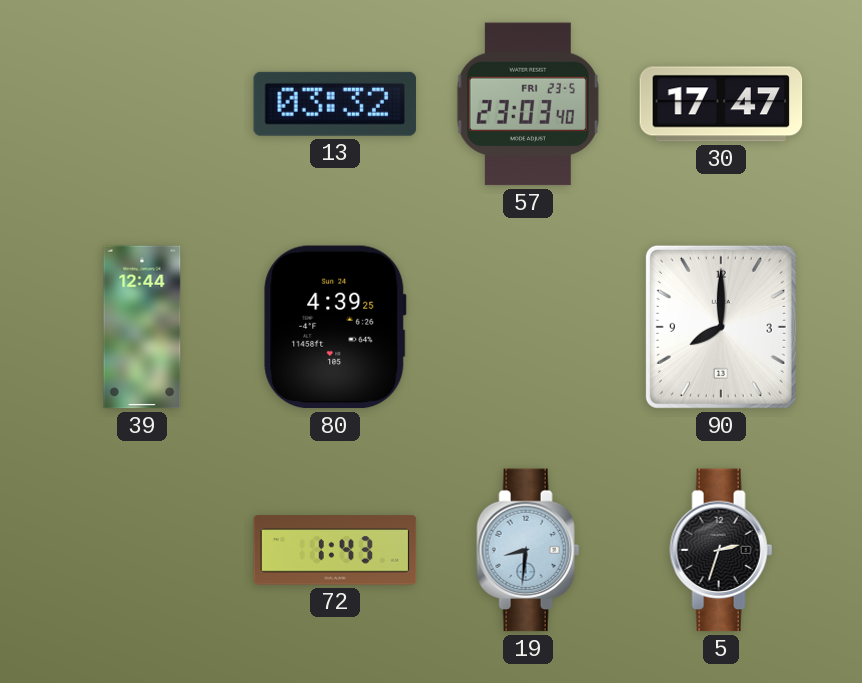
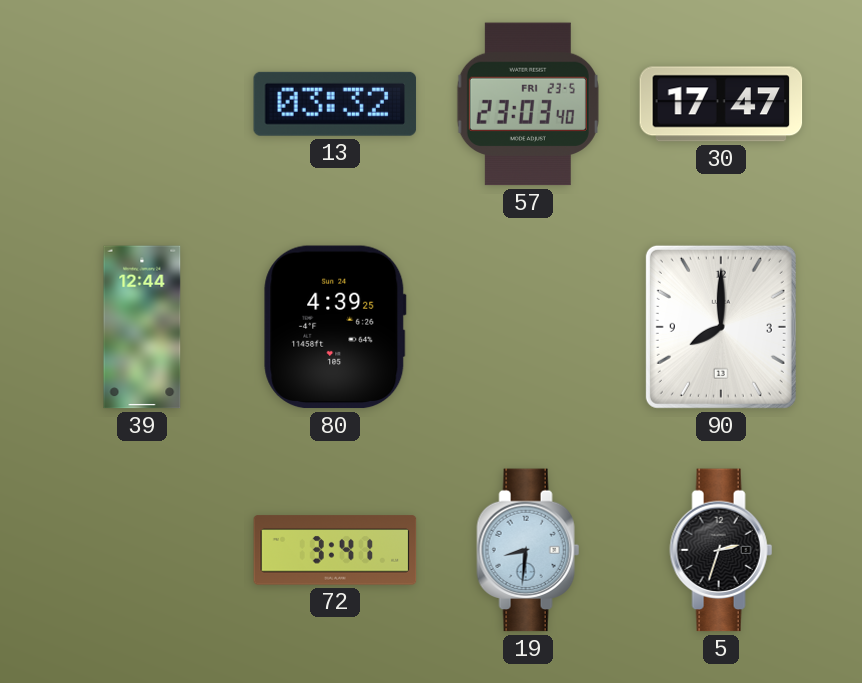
72: 1:43 -> 3:41
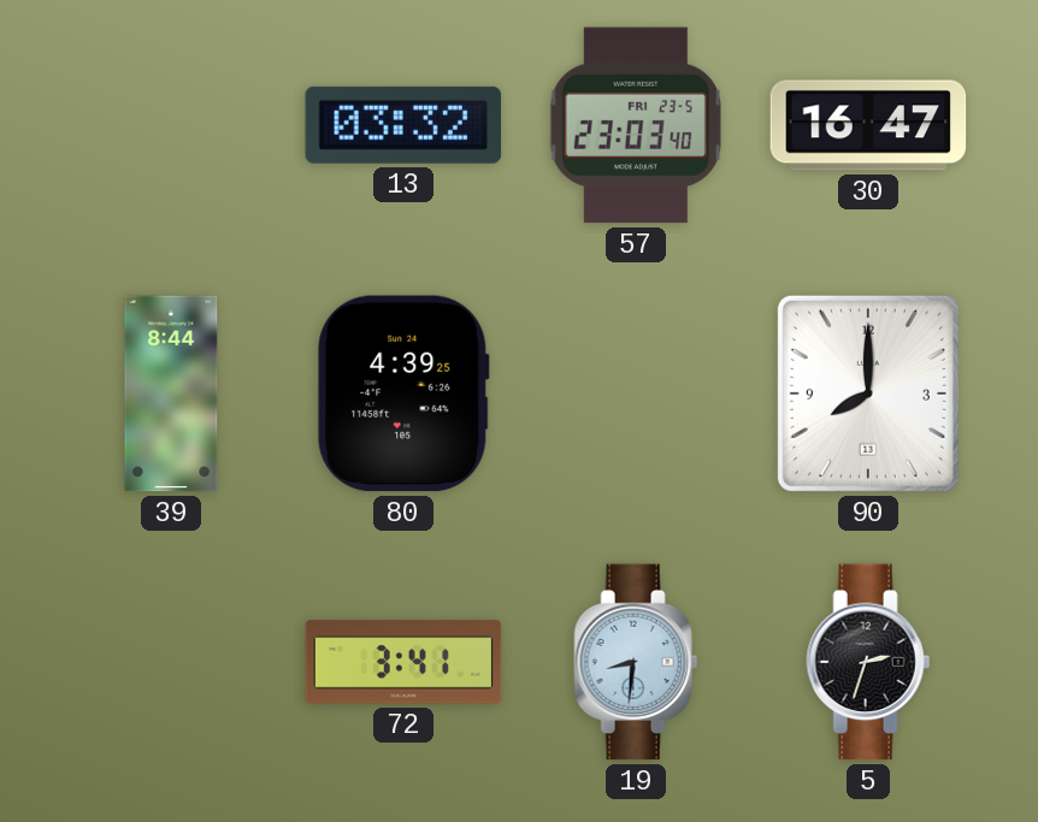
30: 17:47 -> 16:47
39: 12:44 -> 8:44
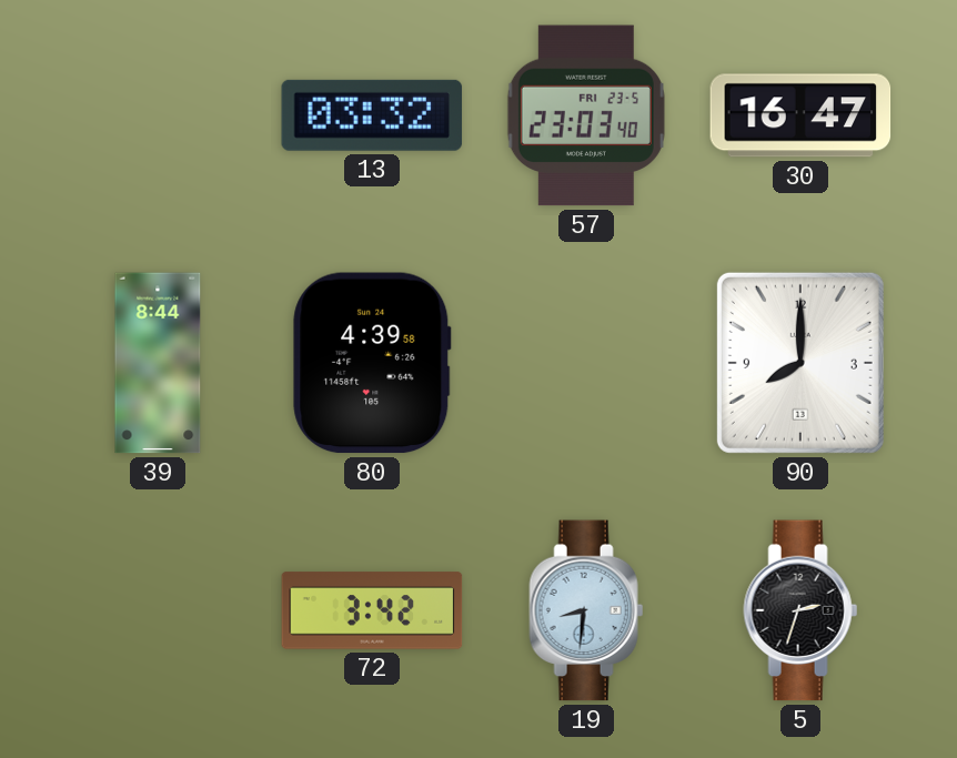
80: 4:39:25 -> 4:39:58
72: 3:41 -> 3:42
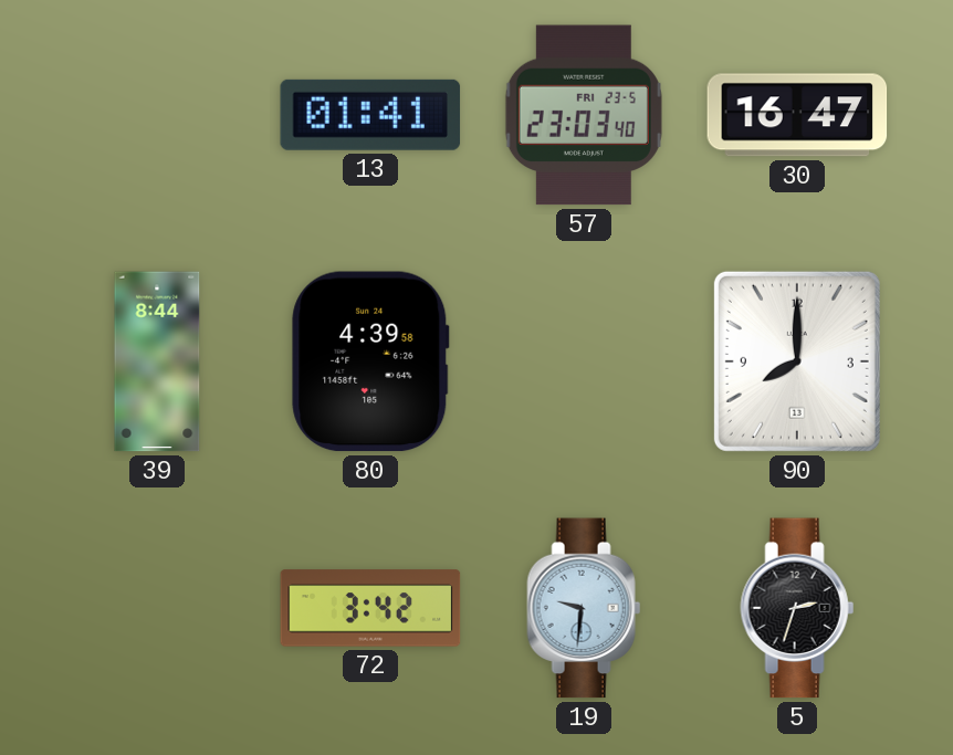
13: 03:32 -> 01:41
19: 8:31 -> 9:31
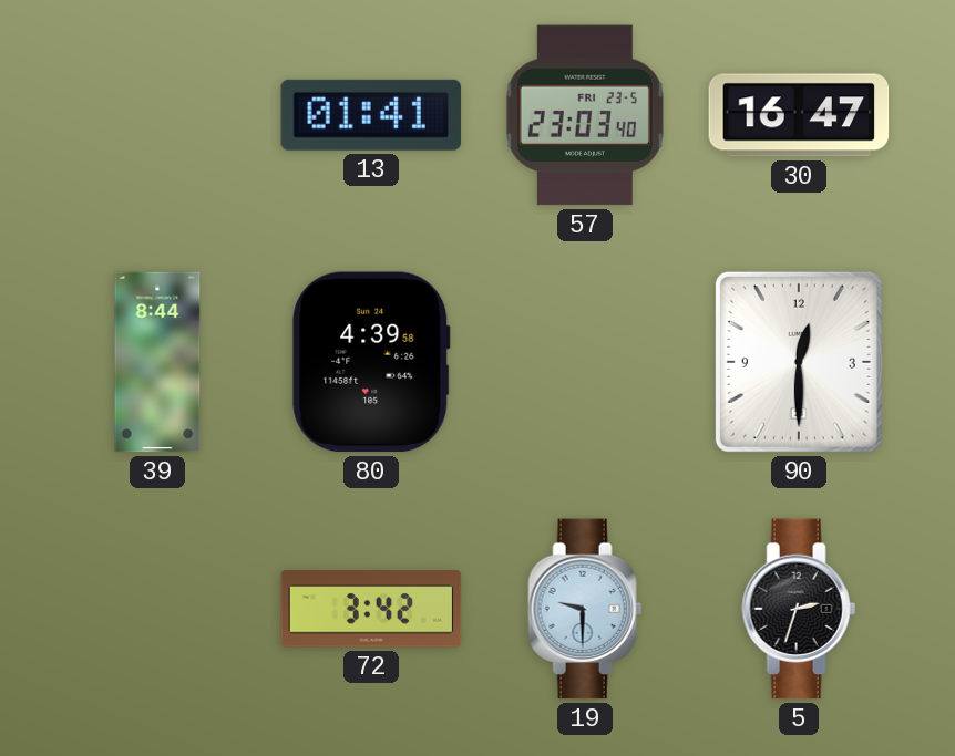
90: 8:00 -> 12:30
19: 9:31 -> 9:30
